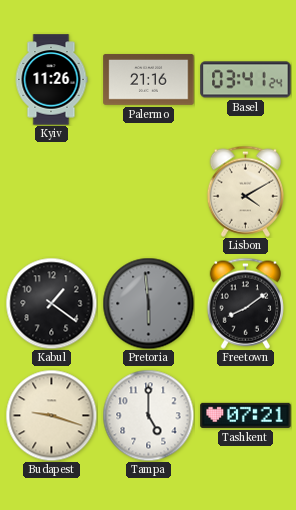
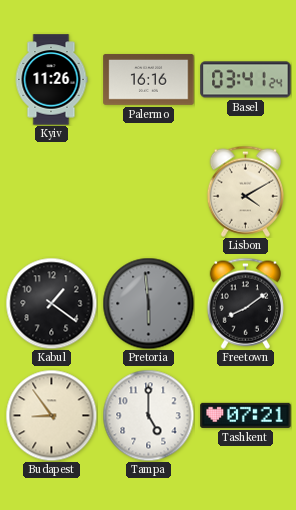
Palermo: 21:16 -> 16:16
Budapest: 9:18 -> 8:54
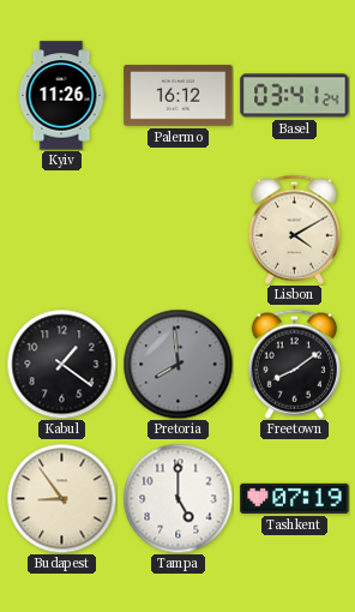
Palermo: 16:16 -> 16:12
Pretoria: 5:59 -> 7:59
Tashkent: 07:21 -> 07:19
